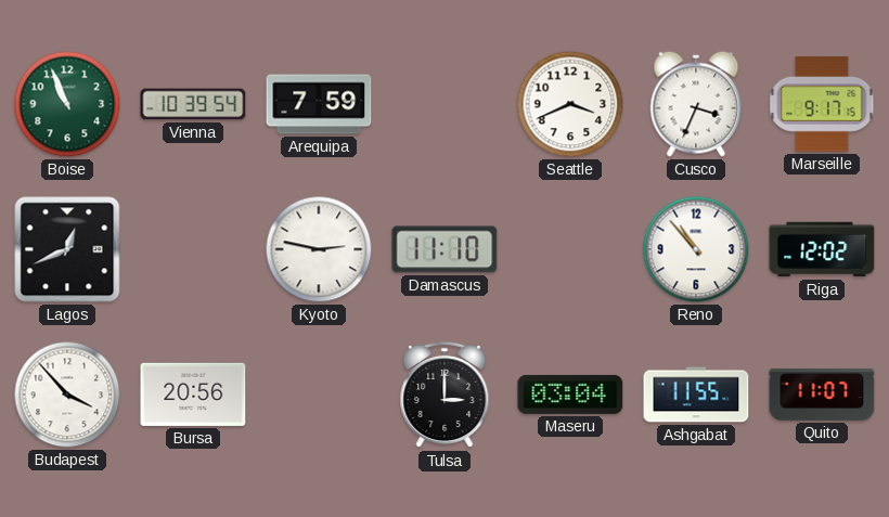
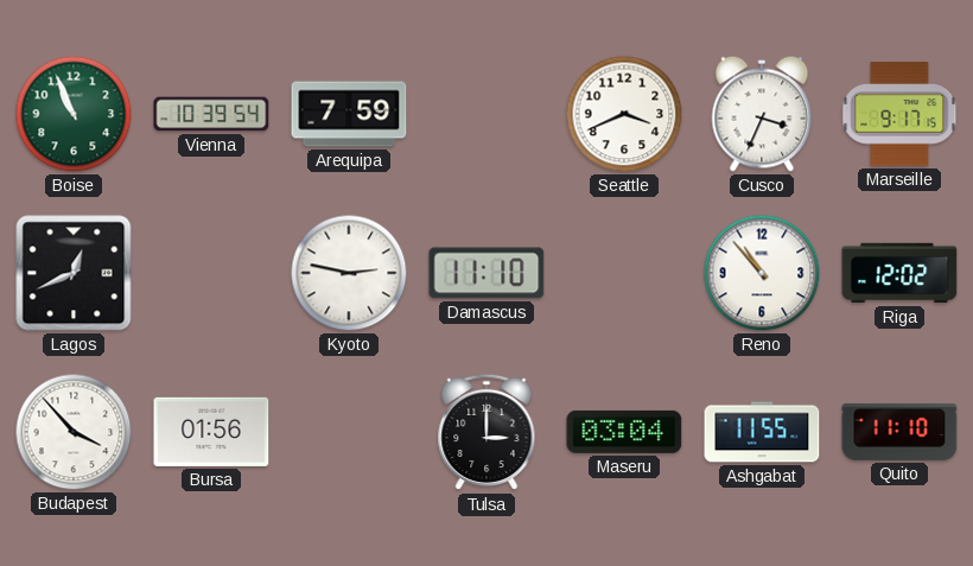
Bursa: 20:56 -> 01:56
Quito: 11:07 -> 11:10
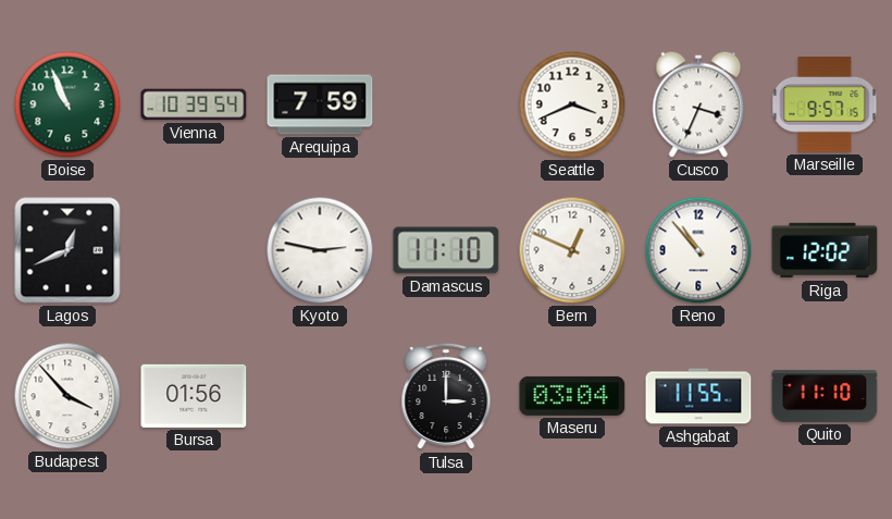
Marseille: 9:17 -> 9:57
Bern: none -> 12:49
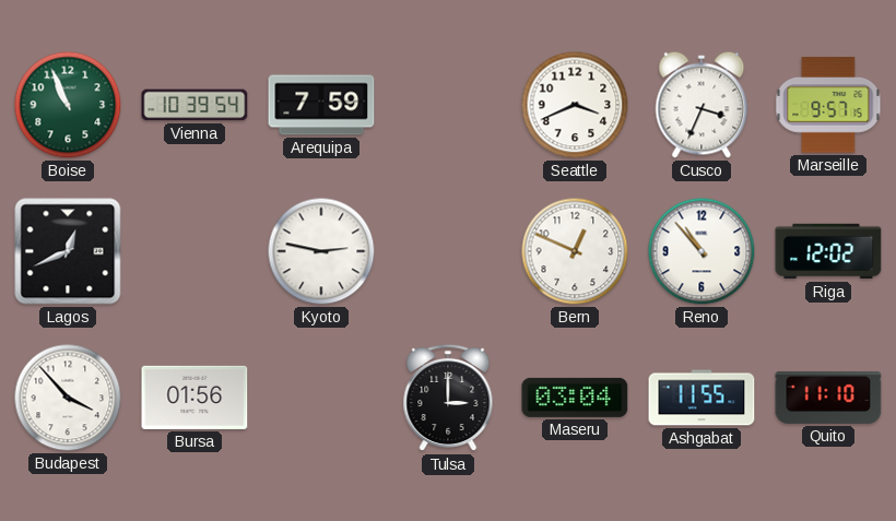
Damascus: 11:10 -> none
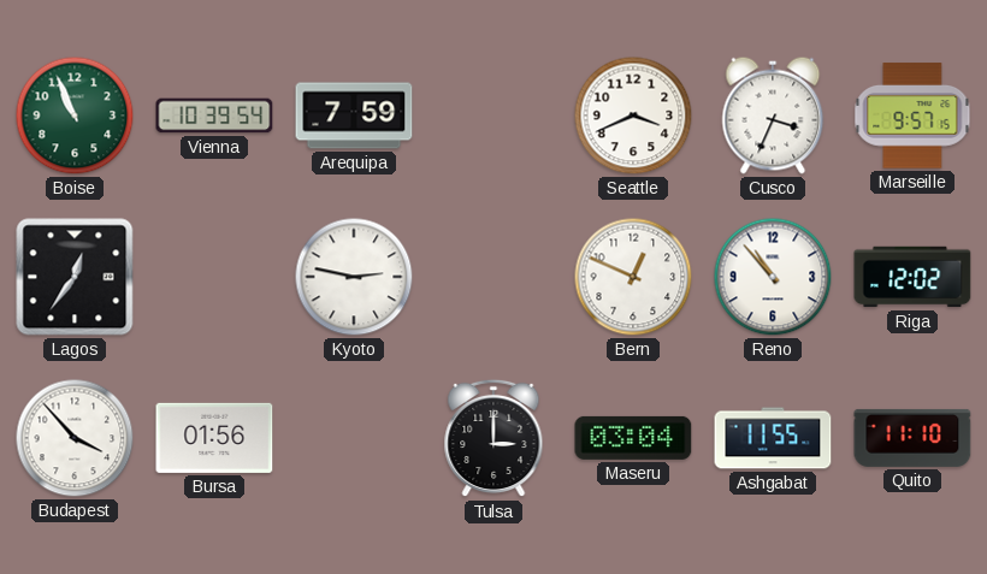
Lagos: 12:41 -> 12:36
